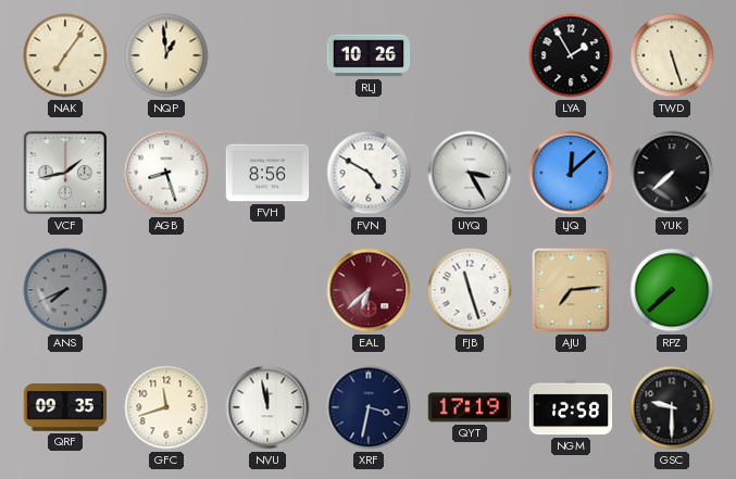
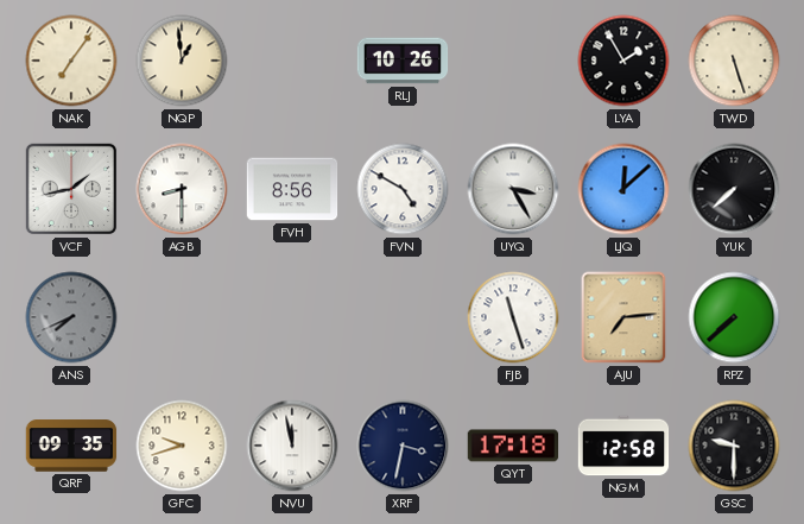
AGB: 8:27 -> 8:30
EAL: 6:38 -> none
GFC: 11:42 -> 9:42
QYT: 17:19 -> 17:18
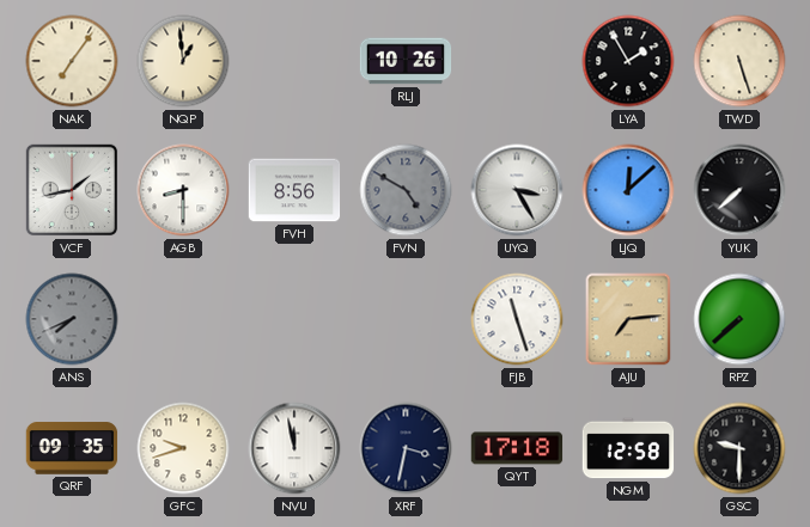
FVN dial: white -> grey
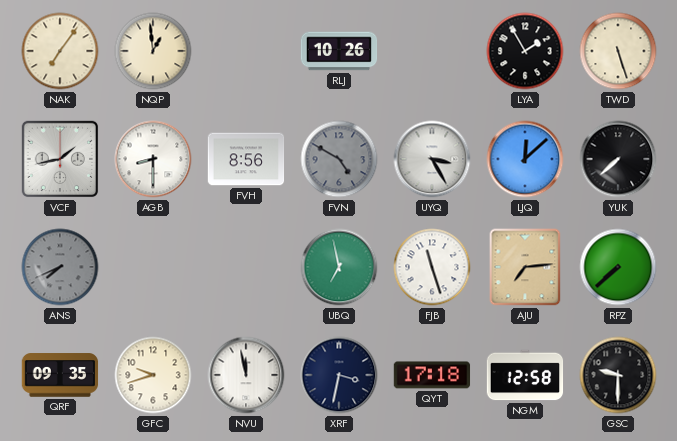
UBQ: none -> 6:58
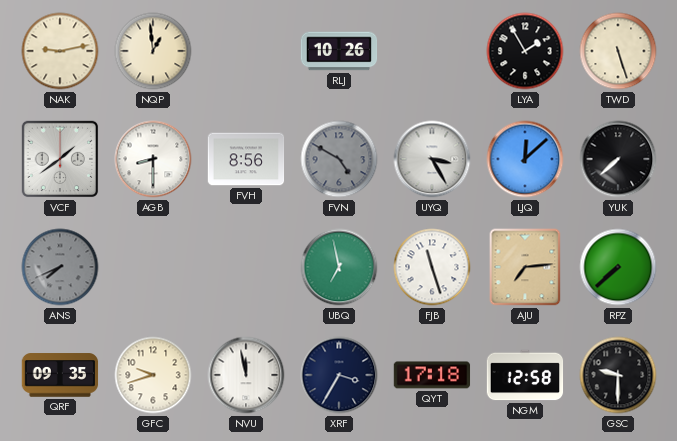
NAK: 7:06 -> 9:13
VCF: 1:43 -> 1:39
XRF: 3:32 -> 3:35
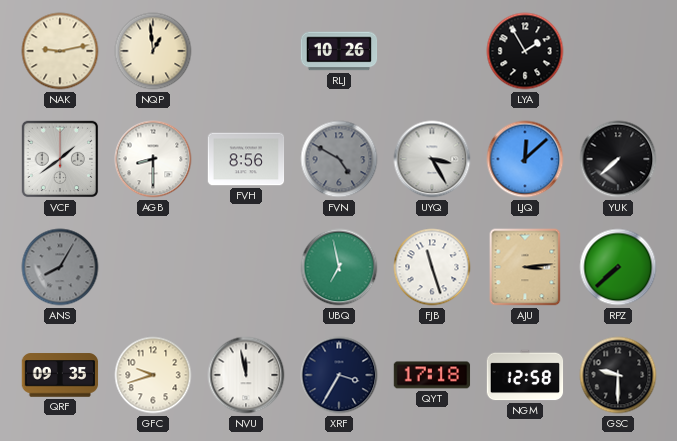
TWD: 5:27 -> none
ANS: 7:41 -> 8:05
AJU: 7:14 -> 3:14
